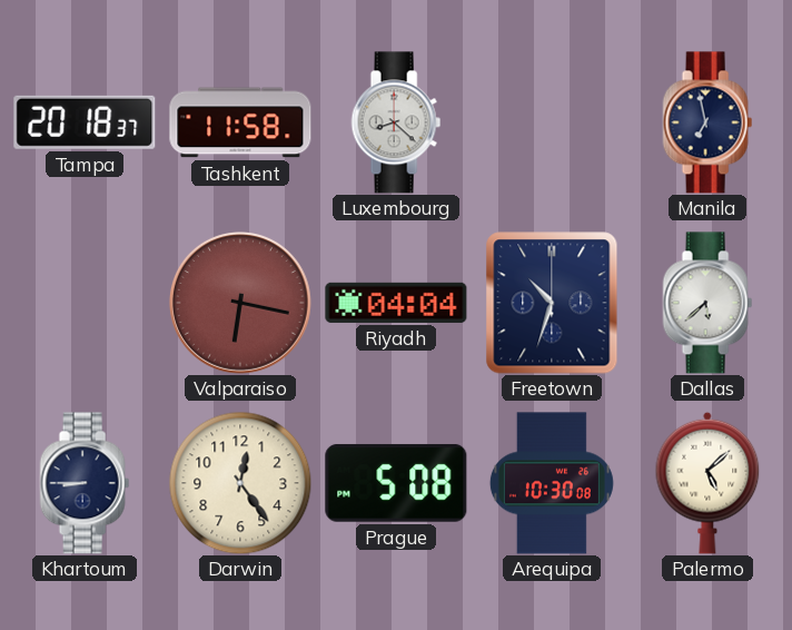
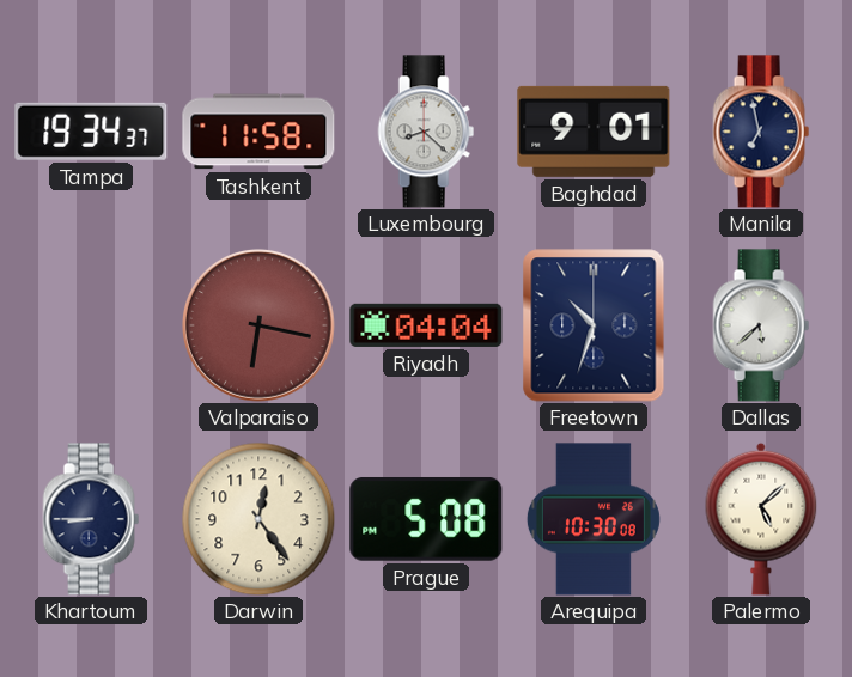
Tampa: 20:18 -> 19:34
Baghdad: none -> 9:01
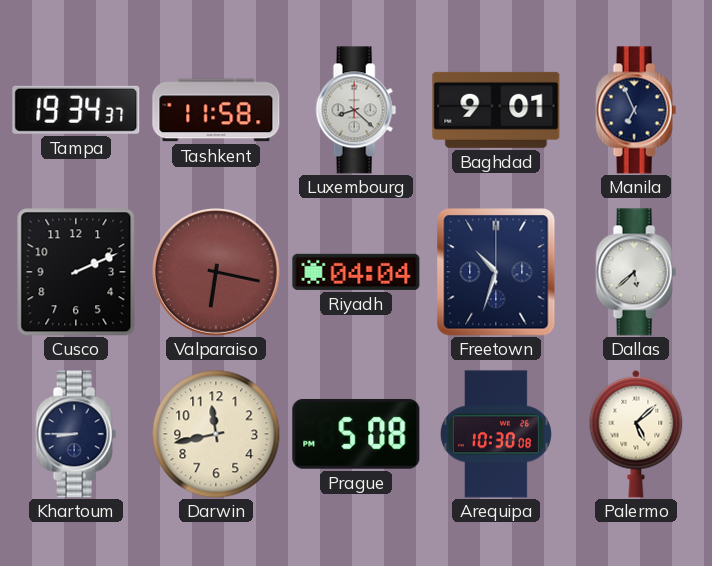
Manila: 6:58 -> 6:56
Cusco: none -> 2:11
Darwin: 12:24 -> 11:43
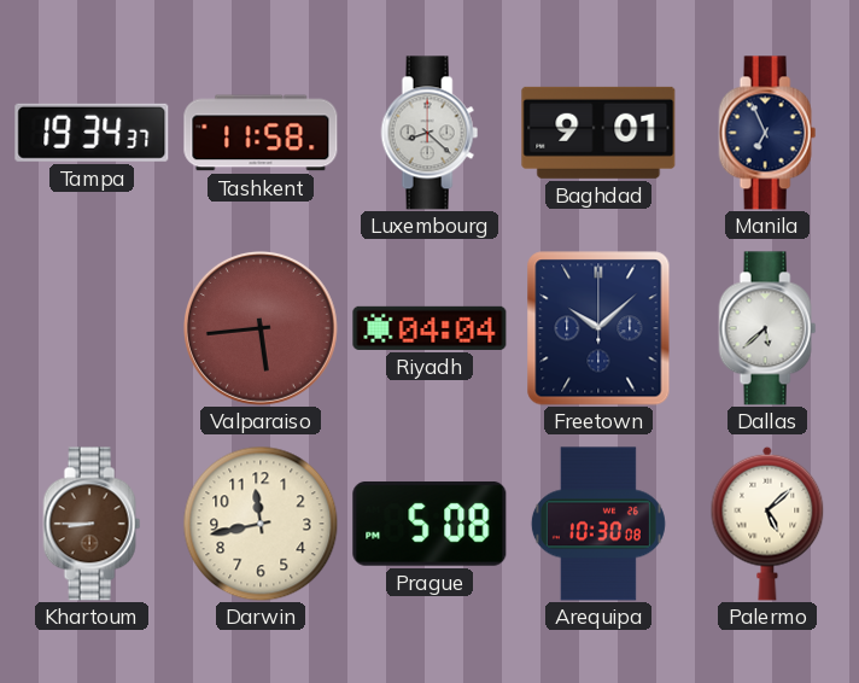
Cusco: 2:11 -> none
Valparaiso: 6:17 -> 5:44
Freetown: 10:33 -> 10:08
Khartoum dial: navy -> brown
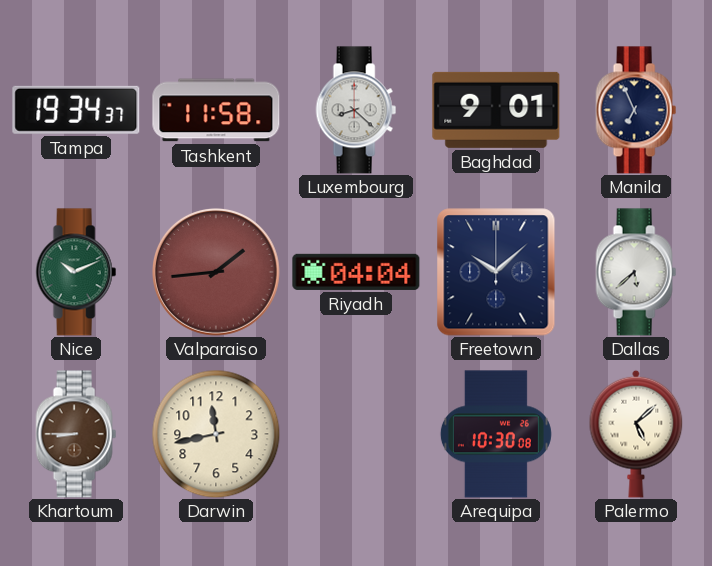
Nice: none -> 10:11
Valparaiso: 5:44 -> 1:44
Prague: 5:08 -> none
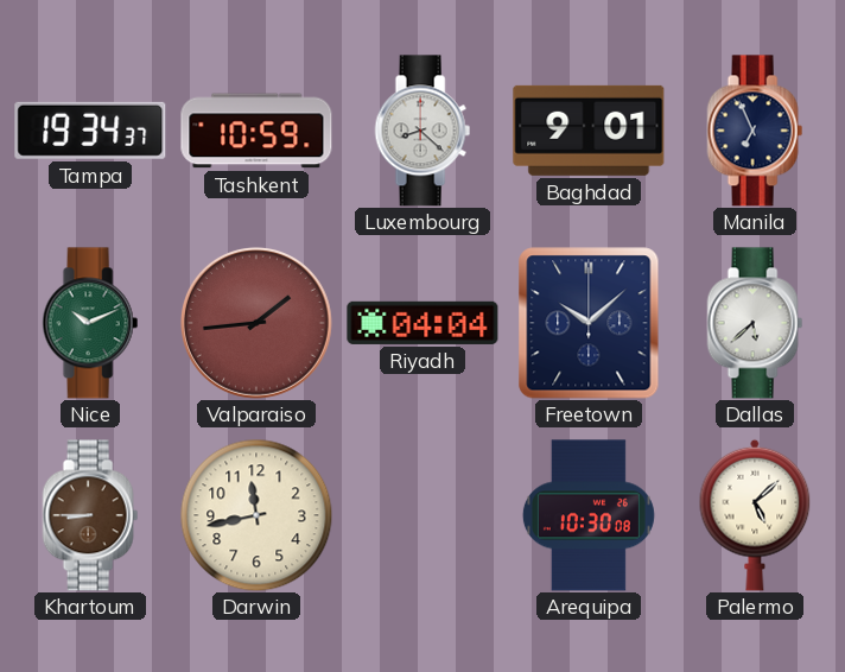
Tashkent: 11:58 -> 10:59
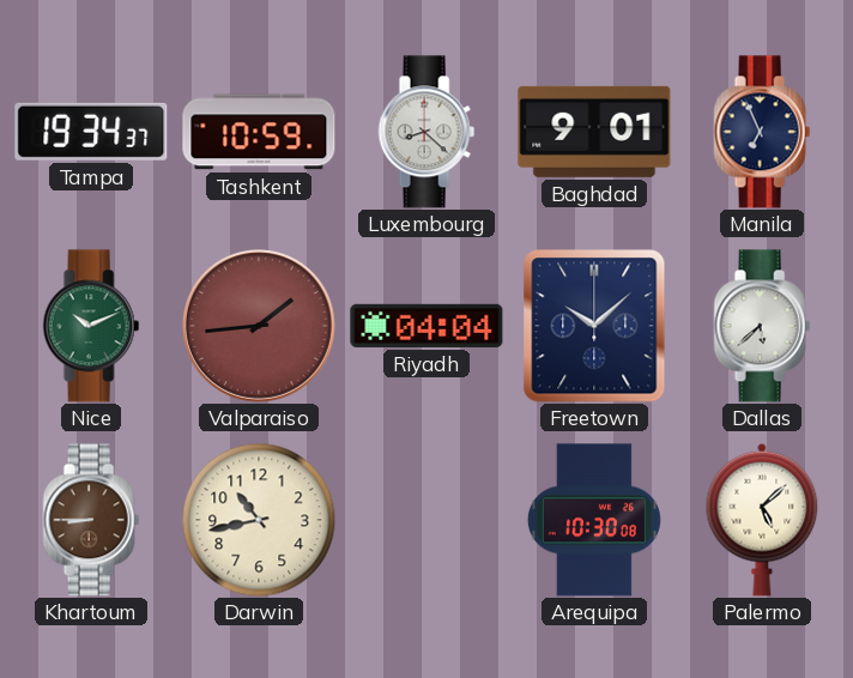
Darwin: 11:43 -> 10:43
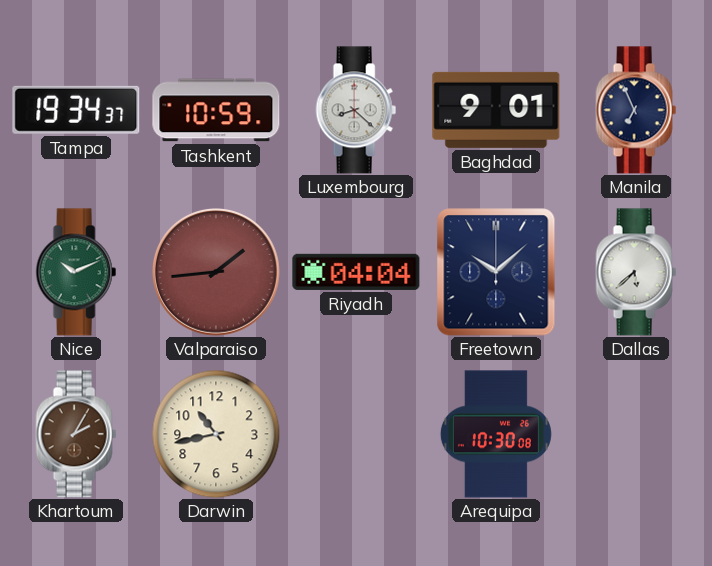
Khartoum: 8:45 -> 2:05
Palermo: 5:08 -> none
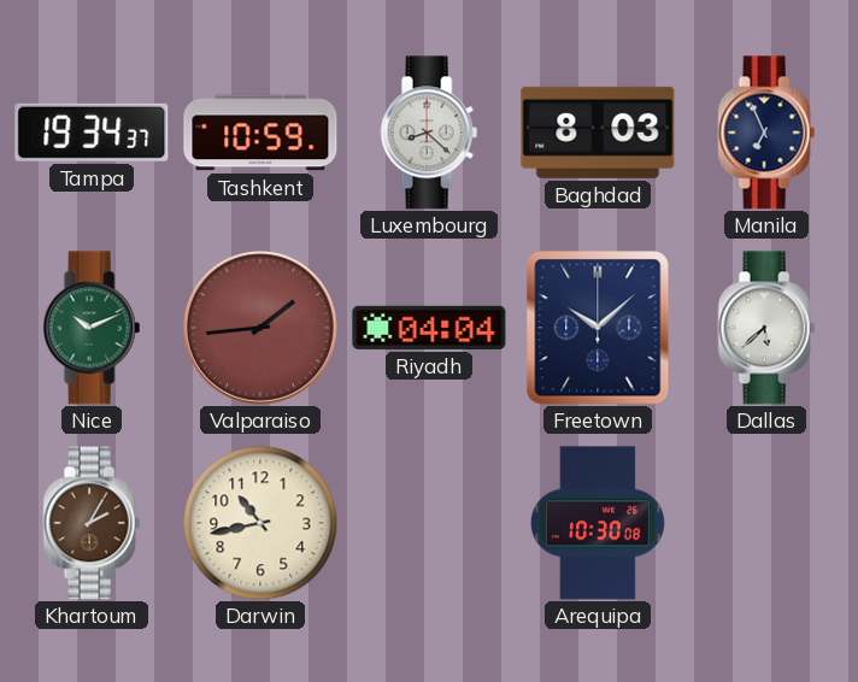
Baghdad: 9:01 -> 8:03
